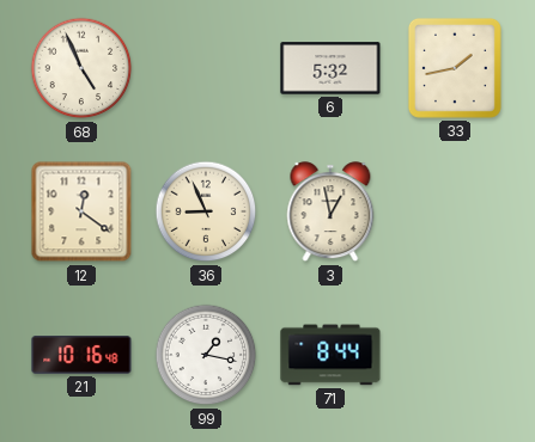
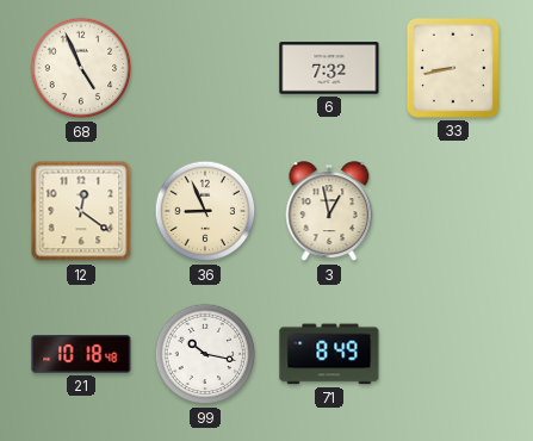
6: 5:32 -> 7:32
33: 1:43 -> 8:43
21: 10:16 -> 10:18
99: 1:17 -> 10:17
71: 8:44 -> 8:49
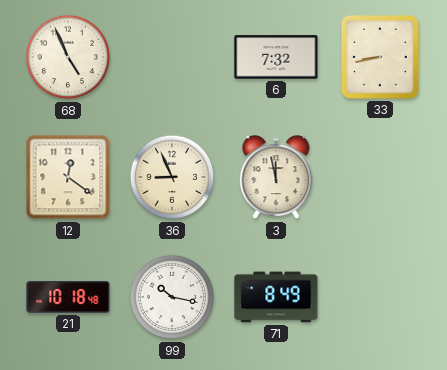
3: 12:58 -> 11:58
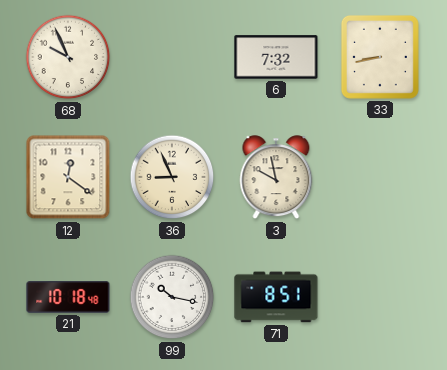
68: 4:56 -> 9:56
3: 11:58 -> 9:58
71: 8:49 -> 8:51
